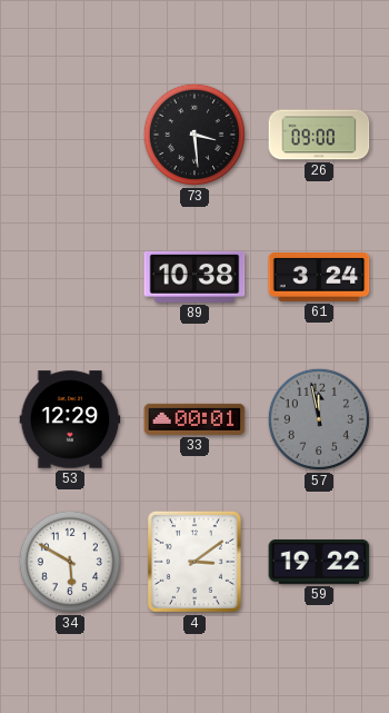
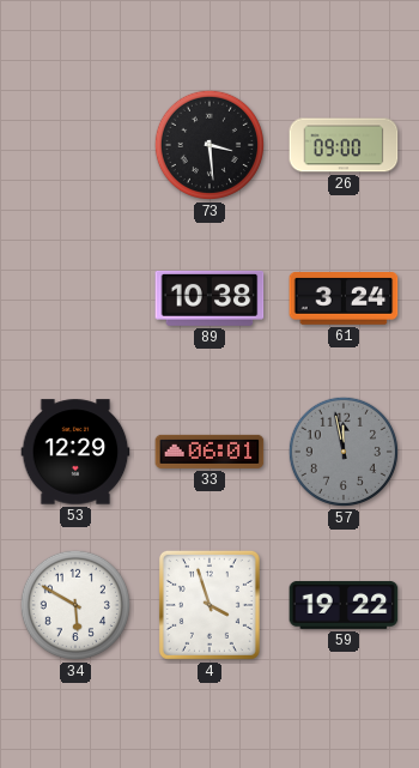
33: 00:01 -> 06:01
4: 3:09 -> 3:57
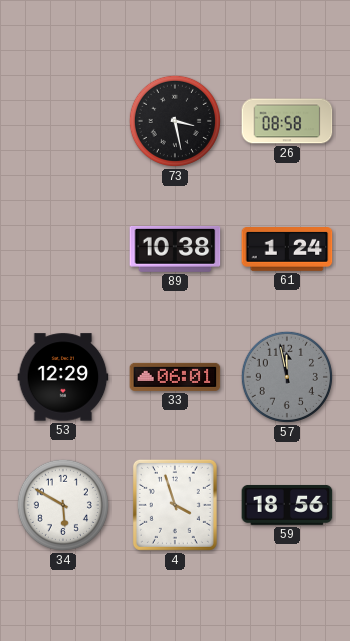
73: 3:29 -> 3:28
26: 09:00 -> 08:58
61: 3:24 -> 1:24
59: 19:22 -> 18:56
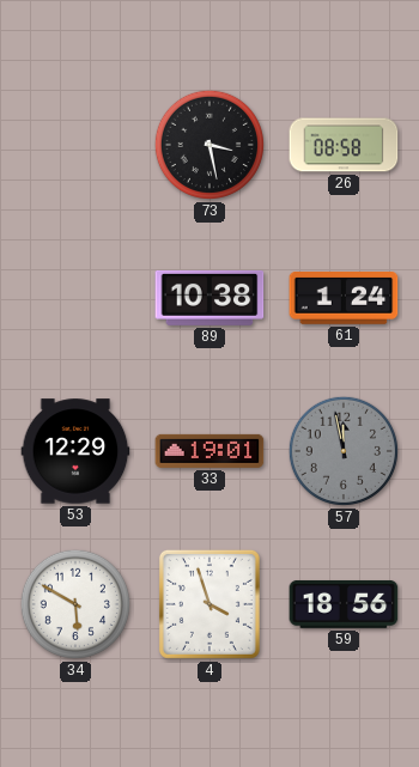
33: 06:01 -> 19:01
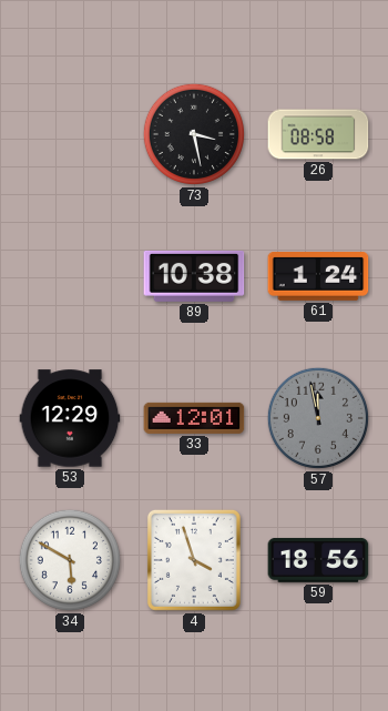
33: 19:01 -> 12:01
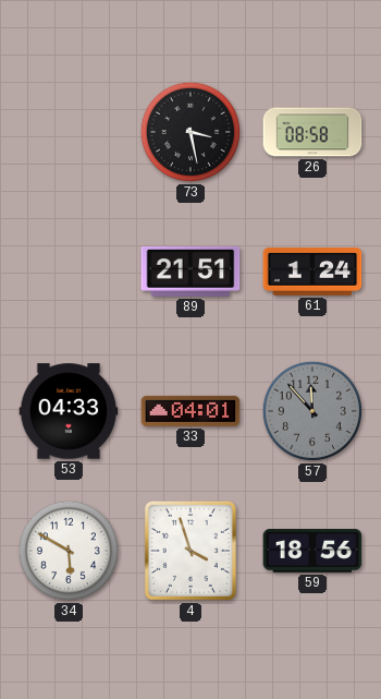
89: 10:38 -> 21:51
53: 12:29 -> 04:33
33: 12:01 -> 04:01
57: 11:58 -> 11:53
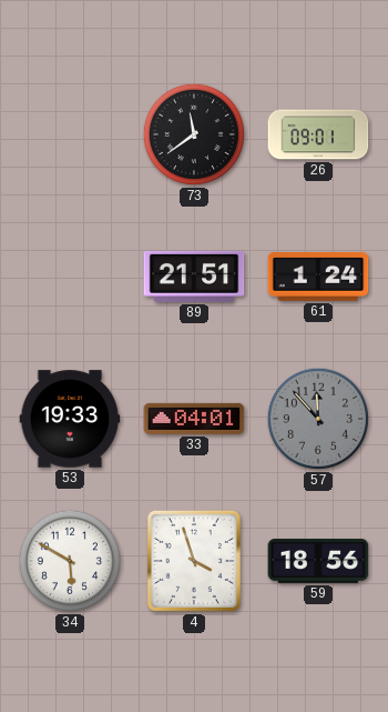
73: 3:28 -> 11:39
26: 08:58 -> 09:01
53: 04:33 -> 19:33
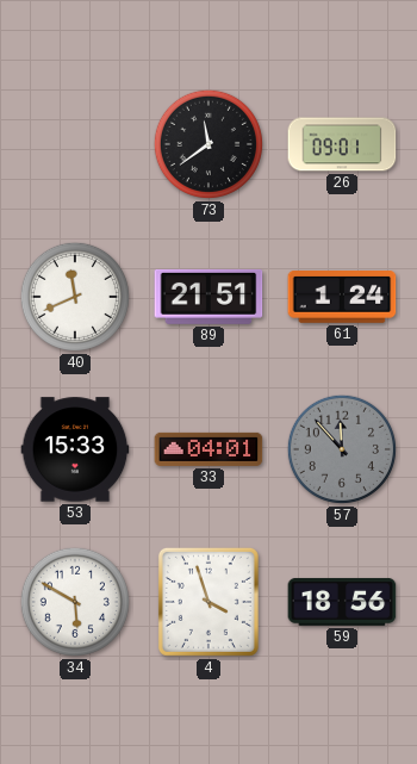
40: none -> 11:41
53: 19:33 -> 15:33
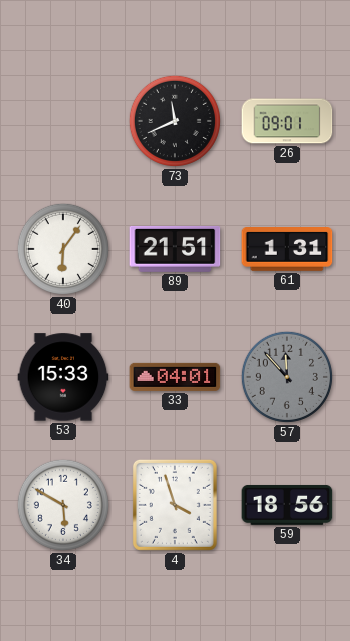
73: 11:39 -> 11:41
40: 11:41 -> 6:06
61: 1:24 -> 1:31
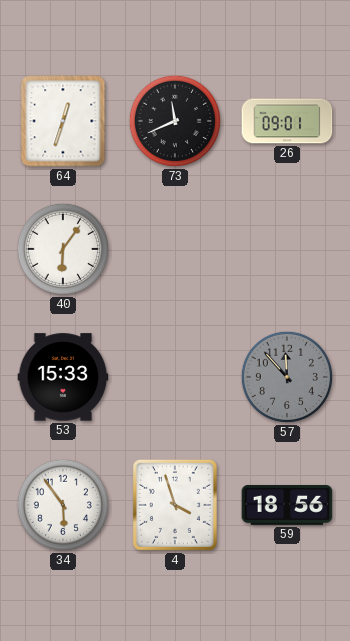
64: none -> 12:33
89: 21:51 -> none
61: 1:31 -> none
33: 04:01 -> none
34: 5:50 -> 5:54
